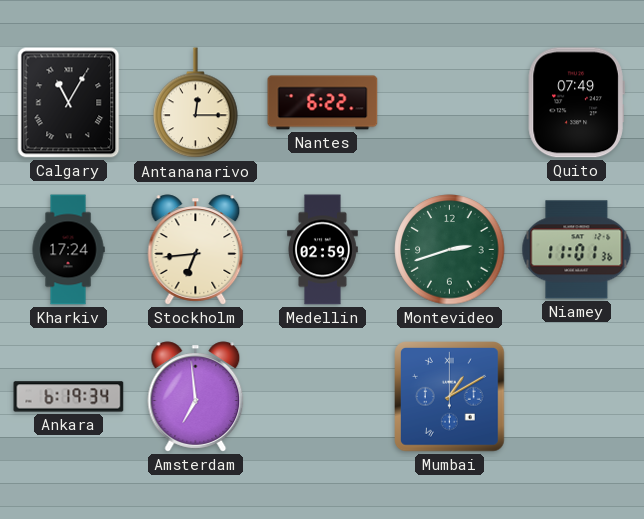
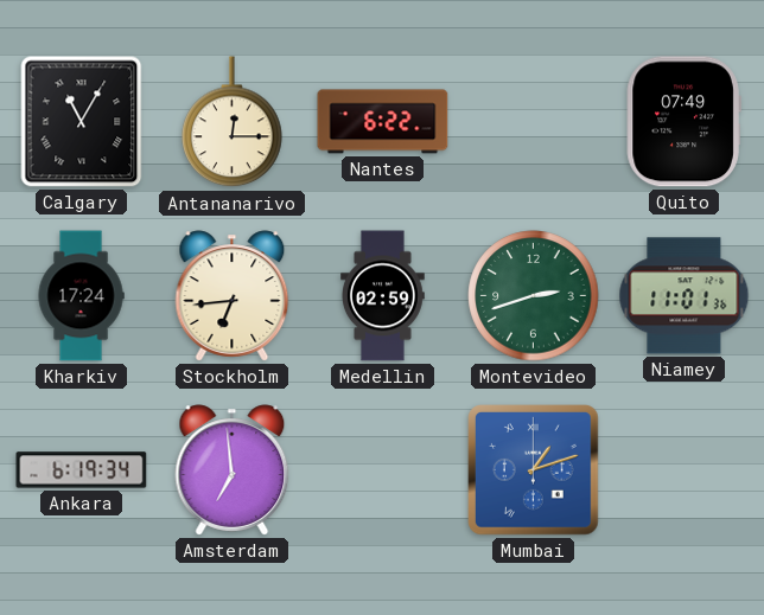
Mumbai: 1:10 -> 1:12
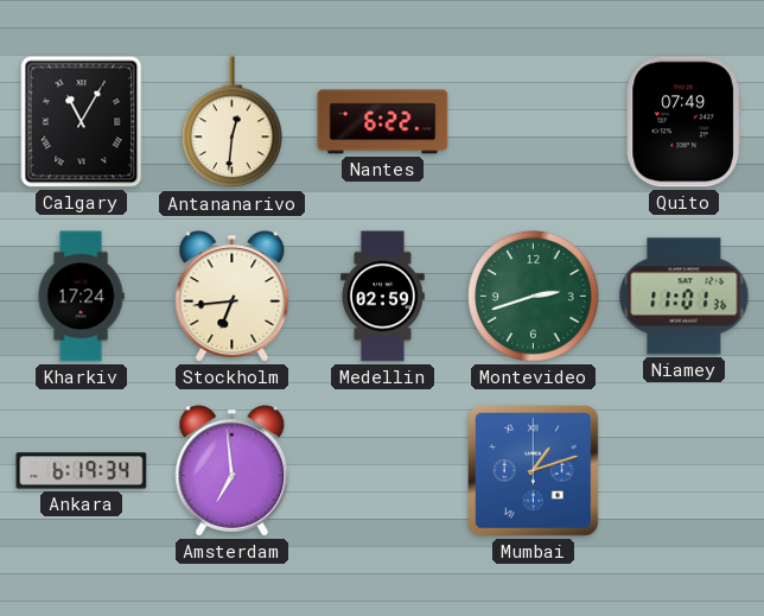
Antananarivo: 12:15 -> 12:31
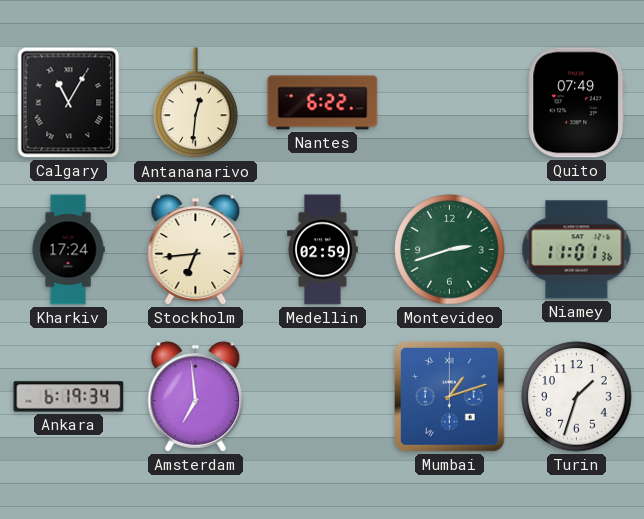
Turin: none -> 1:33
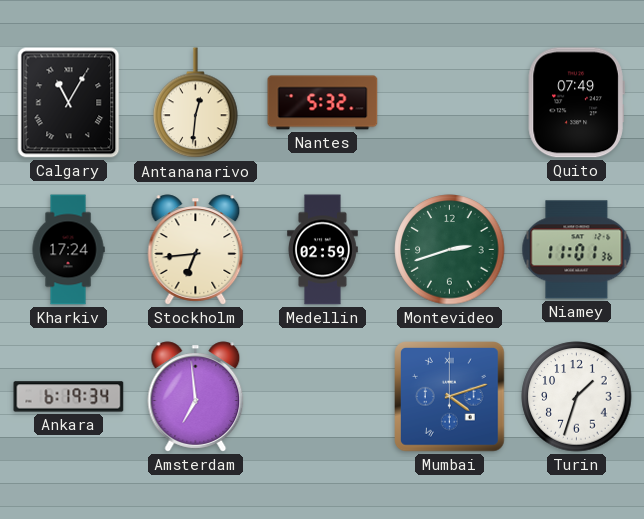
Nantes: 6:22 -> 5:32
Mumbai: 1:12 -> 4:12
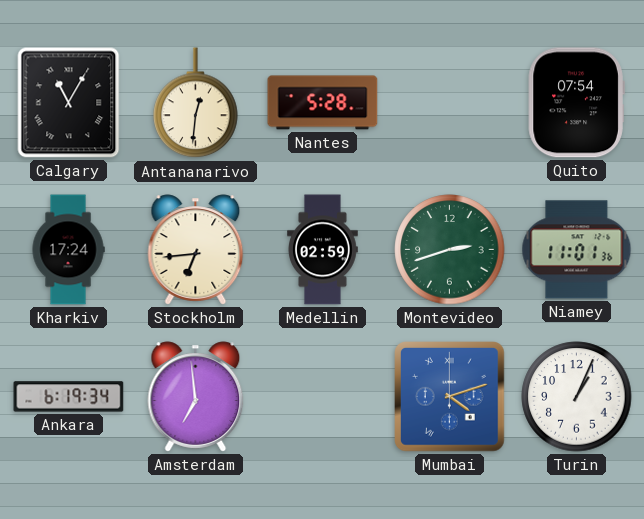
Nantes: 5:32 -> 5:28
Quito: 07:49 -> 07:54
Turin: 1:33 -> 1:04
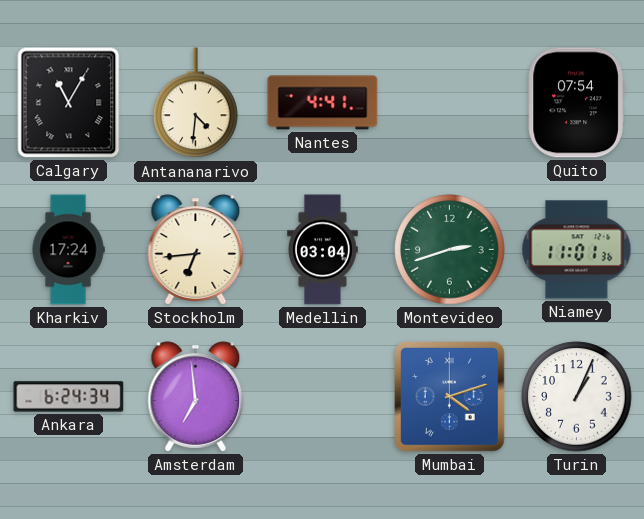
Antananarivo: 12:31 -> 4:31
Nantes: 5:28 -> 4:41
Medellin: 02:59 -> 03:04
Ankara: 6:19 -> 6:24
